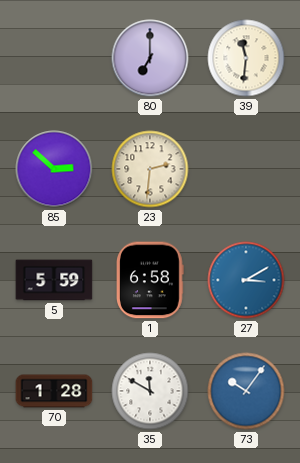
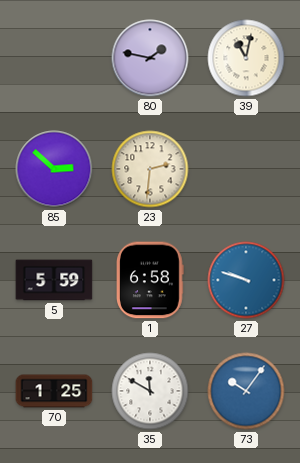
80: 7:00 -> 1:47
39: 11:31 -> 11:02
27: 3:10 -> 9:48
70: 1:28 -> 1:25
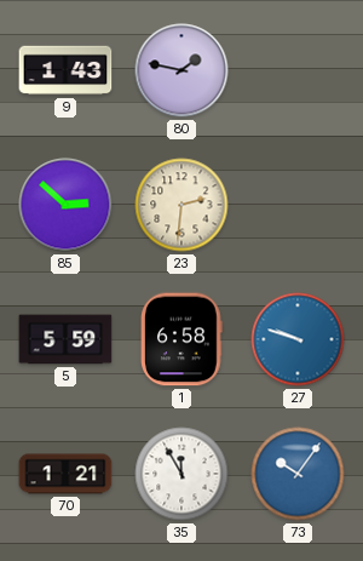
9: none -> 1:43
39: 11:02 -> none
70: 1:25 -> 1:21
35: 11:50 -> 11:55
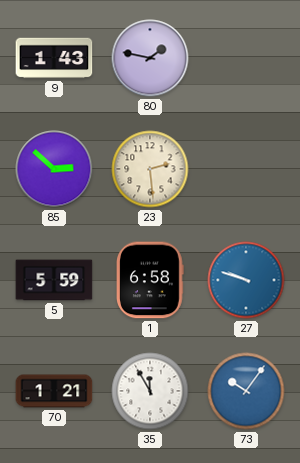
23: 2:31 -> 2:29
